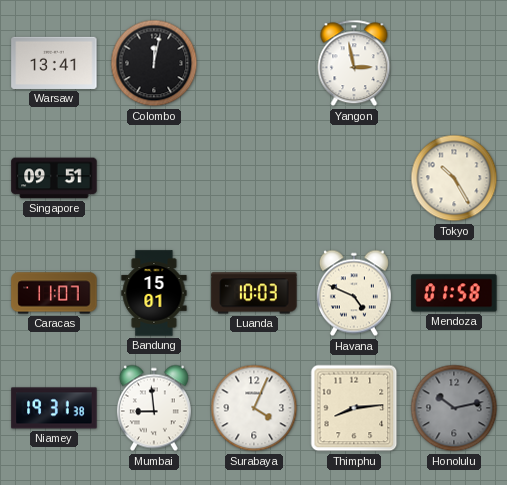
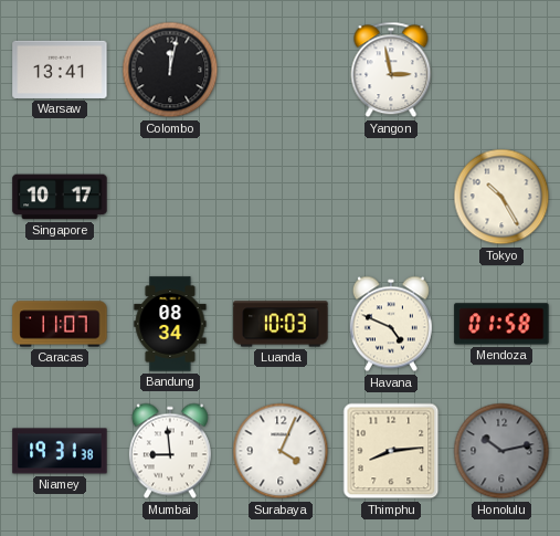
Singapore: 09:51 -> 10:17
Bandung: 15:01 -> 08:34
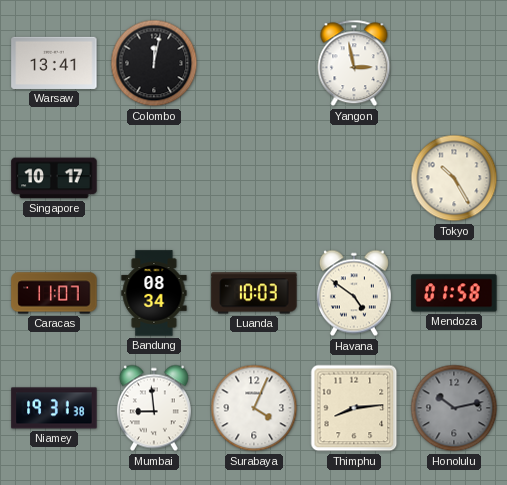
Havana: 4:49 -> 4:51
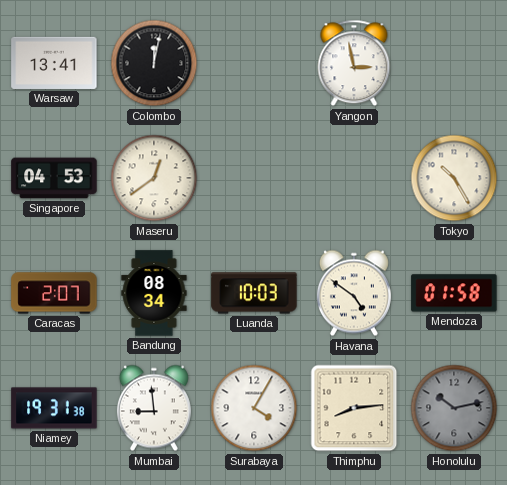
Singapore: 10:17 -> 04:53
Maseru: none -> 12:39
Caracas: 11:07 -> 2:07
Surabaya: 4:04 -> 4:05
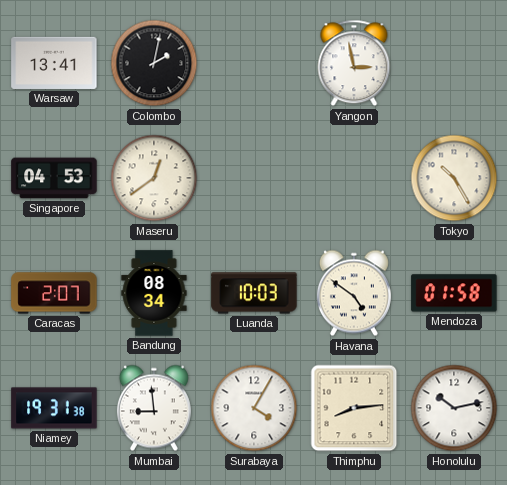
Colombo: 12:02 -> 2:02
Honolulu dial: grey -> white
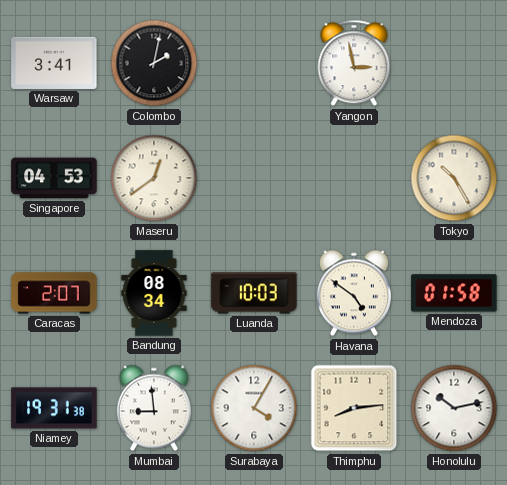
Warsaw: 13:41 -> 3:41
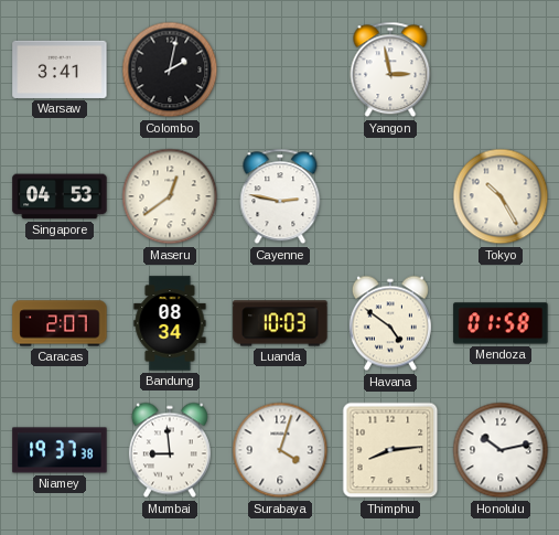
Cayenne: none -> 2:47
Niamey: 19:31 -> 19:37
Surabaya: 4:05 -> 4:03
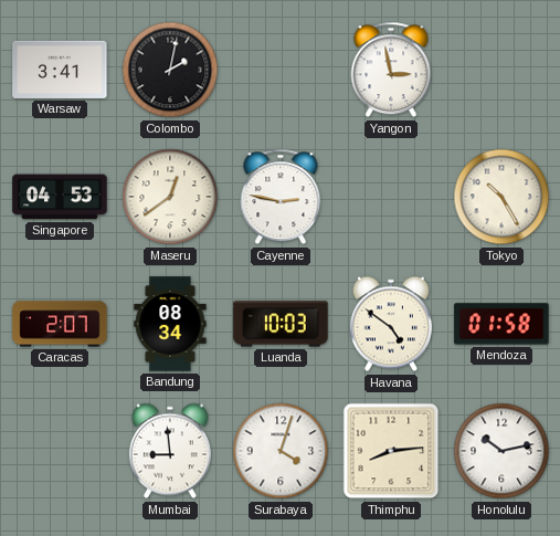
Niamey: 19:37 -> none
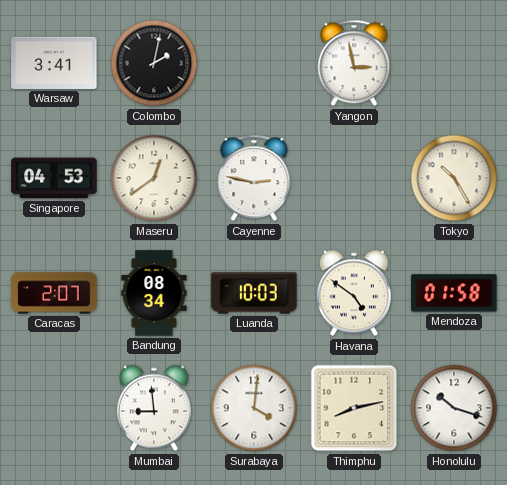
Surabaya: 4:03 -> 4:01
Thimphu: 8:14 -> 8:13
Honolulu: 10:13 -> 10:18
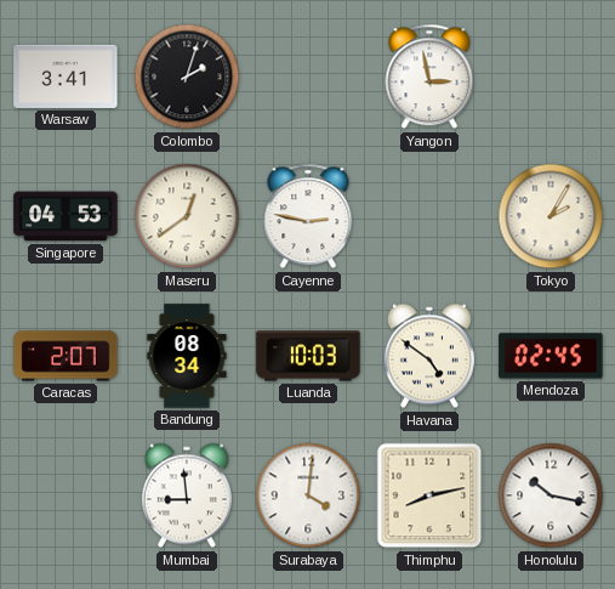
Colombo: 2:02 -> 2:03
Tokyo: 10:25 -> 2:05
Mendoza: 01:58 -> 02:45
Honolulu: 10:18 -> 10:17
